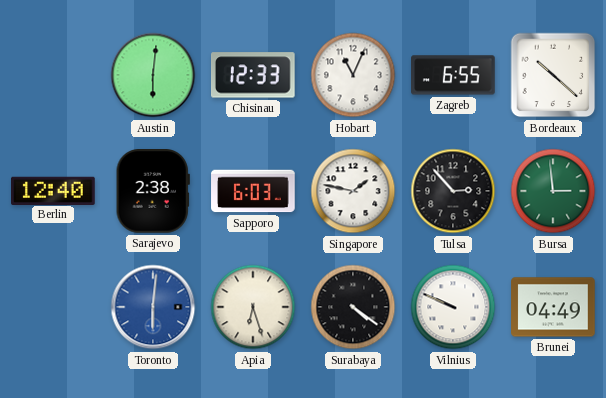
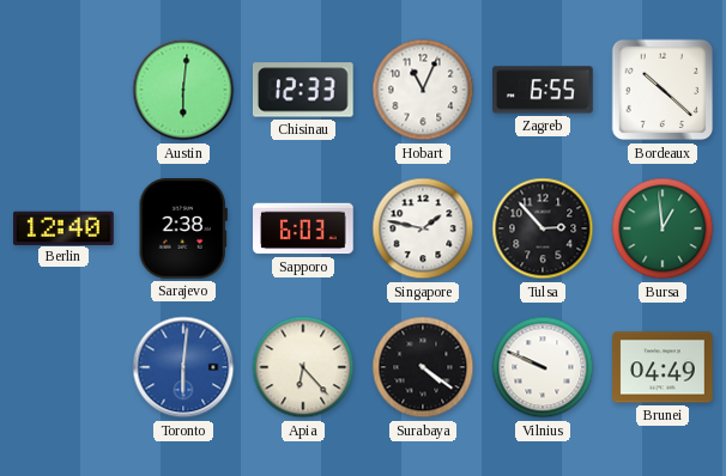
Bursa: 2:59 -> 12:59
Apia: 6:27 -> 6:23
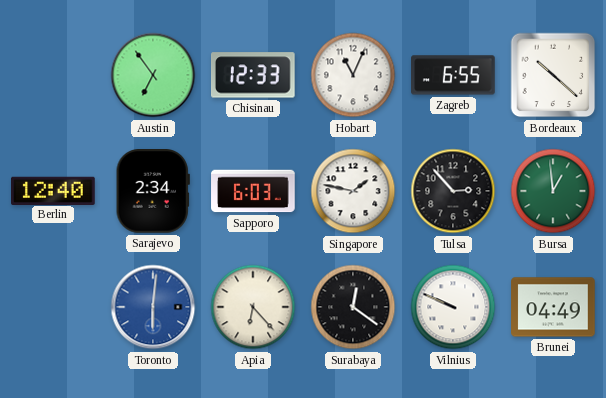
Austin: 6:01 -> 6:54
Sarajevo: 2:38 -> 2:34
Surabaya: 4:21 -> 12:21
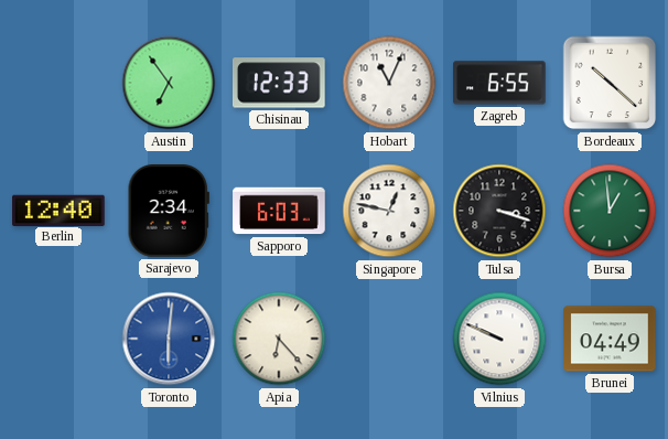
Singapore: 1:47 -> 12:47
Tulsa: 2:53 -> 3:18
Surabaya: 12:21 -> none
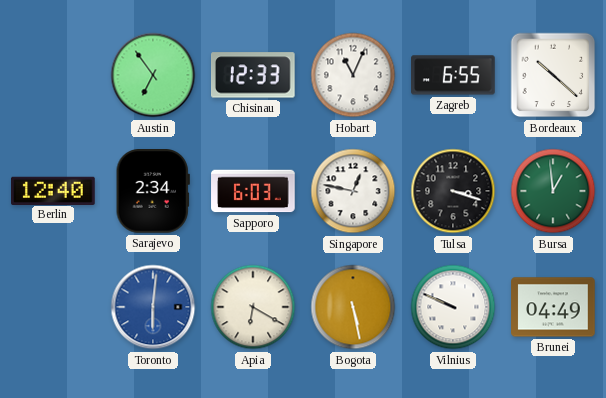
Apia: 6:23 -> 6:20
Bogota: none -> 5:28
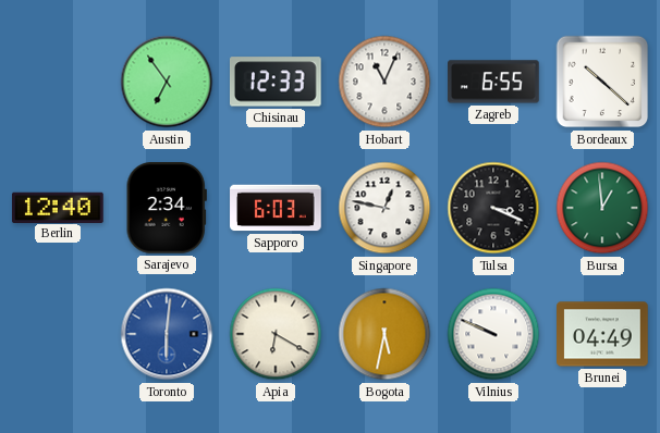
Tulsa: 3:18 -> 3:19
Bogota: 5:28 -> 5:32
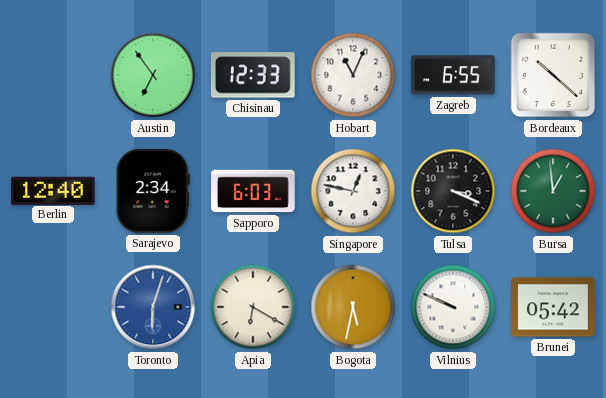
Toronto: 6:01 -> 6:03
Brunei: 04:49 -> 05:42
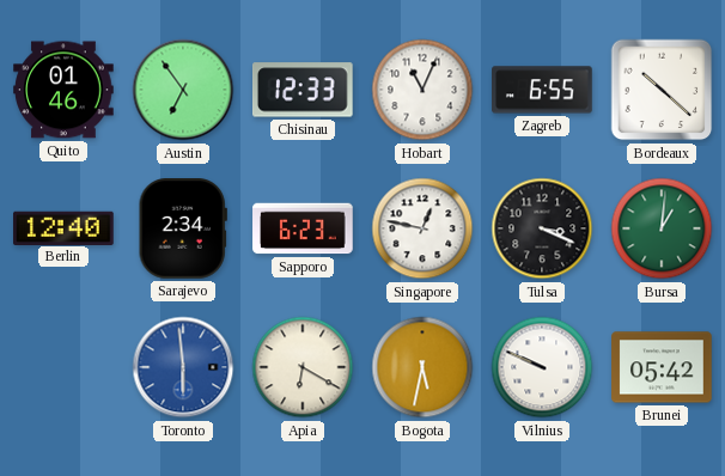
Quito: none -> 01:46
Sapporo: 6:03 -> 6:23
Bursa: 12:59 -> 1:01
Toronto: 6:03 -> 5:59
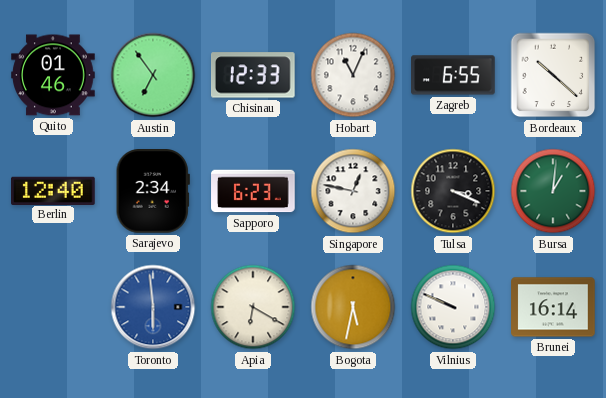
Brunei: 05:42 -> 16:14
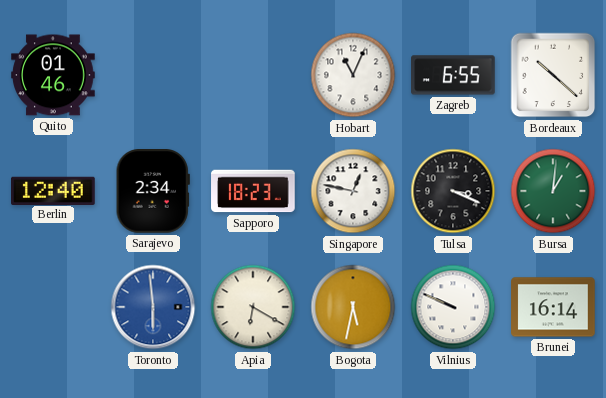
Austin: 6:54 -> none
Chisinau: 12:33 -> none
Sapporo: 6:23 -> 18:23
